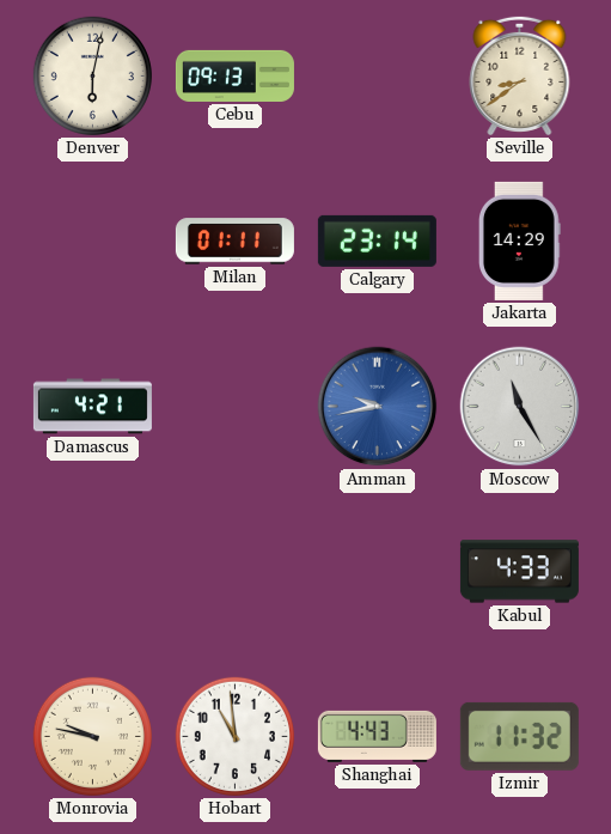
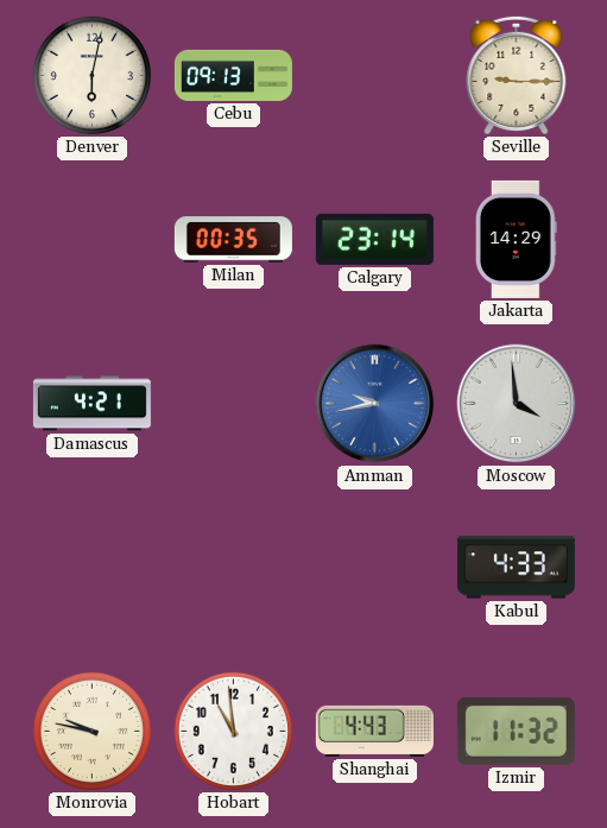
Seville: 8:39 -> 9:15
Milan: 01:11 -> 00:35
Moscow: 11:25 -> 3:59
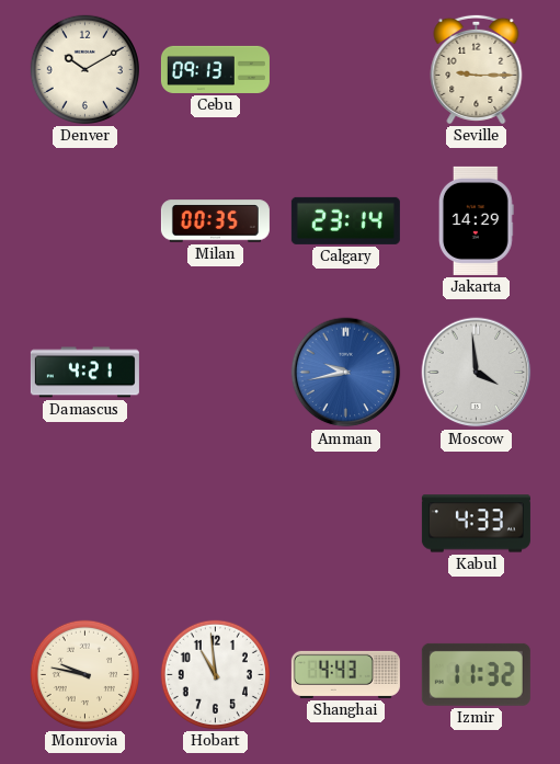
Denver: 6:02 -> 10:10
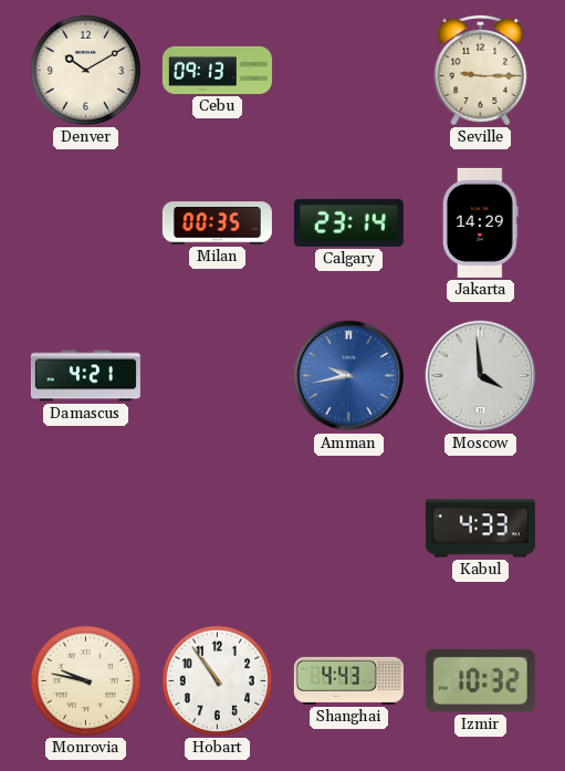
Hobart: 10:59 -> 10:54
Izmir: 11:32 -> 10:32
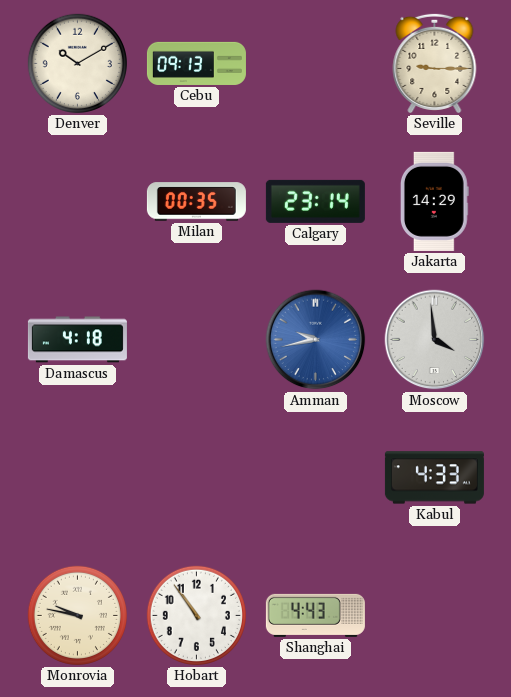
Damascus: 4:21 -> 4:18
Izmir: 10:32 -> none
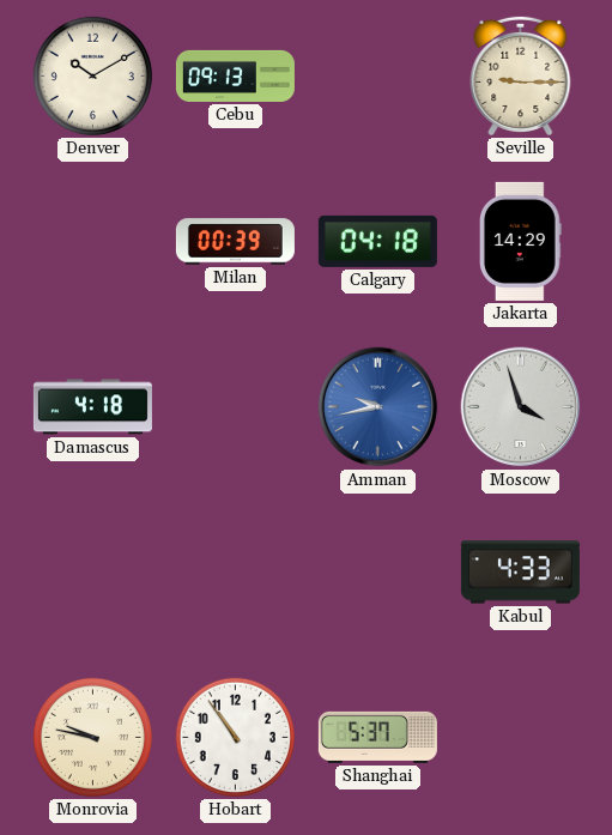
Milan: 00:35 -> 00:39
Calgary: 23:14 -> 04:18
Moscow: 3:59 -> 3:57
Shanghai: 4:43 -> 5:37
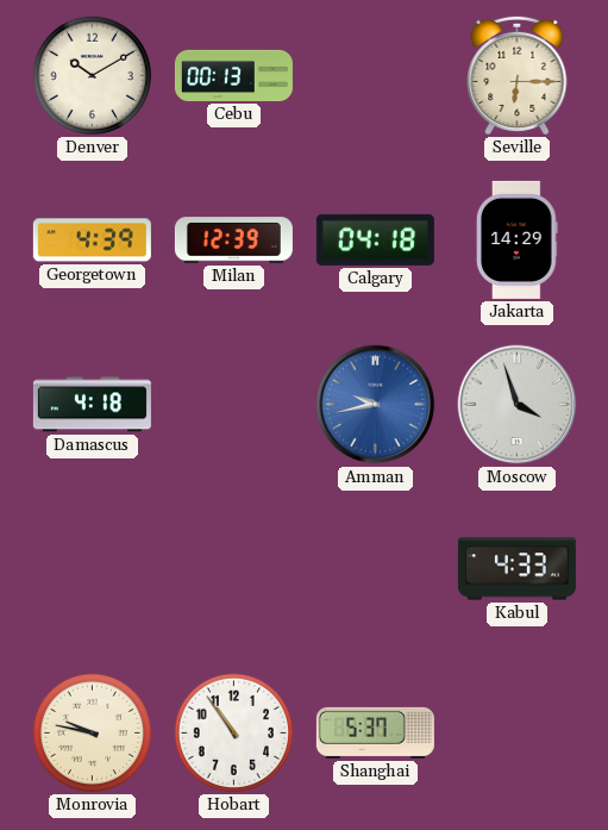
Cebu: 09:13 -> 00:13
Seville: 9:15 -> 6:15
Georgetown: none -> 4:39
Milan: 00:39 -> 12:39
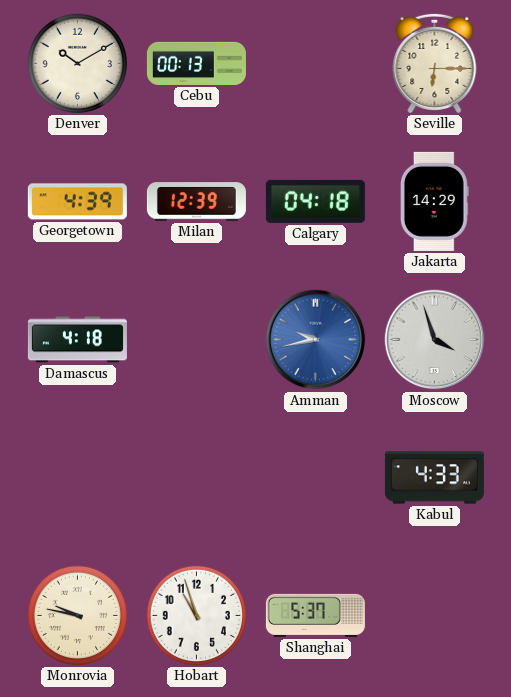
Hobart: 10:54 -> 10:57
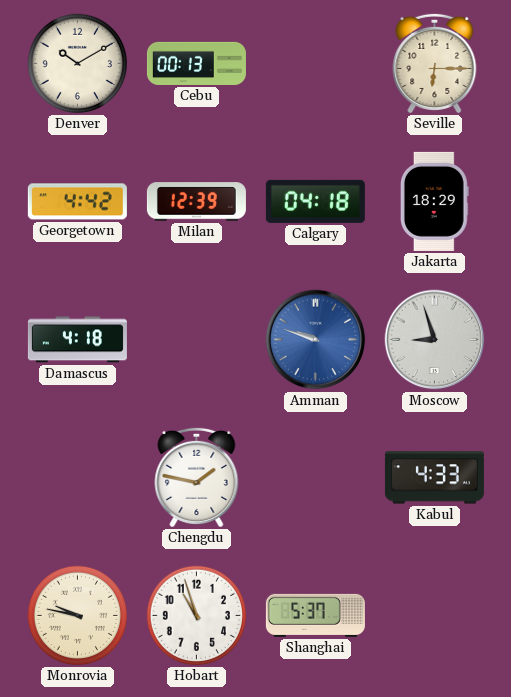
Georgetown: 4:39 -> 4:42
Jakarta: 14:29 -> 18:29
Amman: 9:43 -> 9:48
Moscow: 3:57 -> 8:57
Chengdu: none -> 1:47
